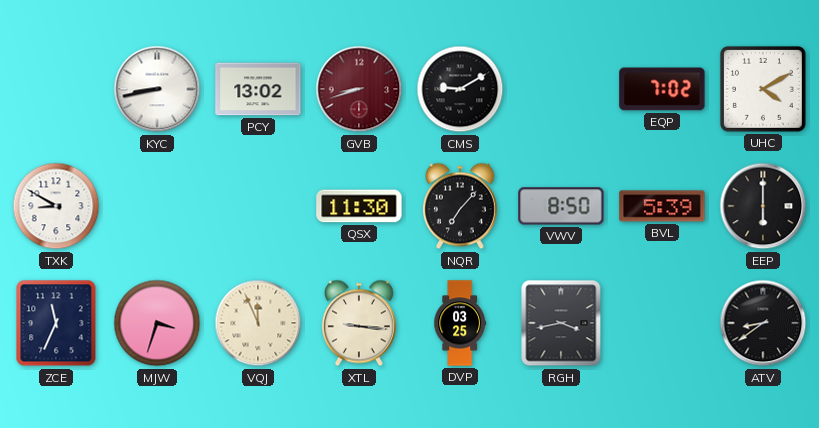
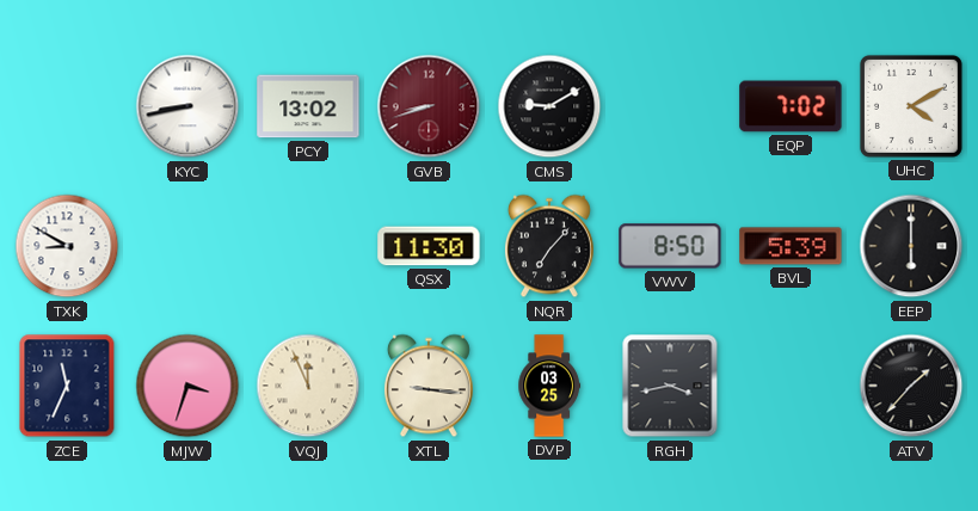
ATV: 8:39 -> 1:37
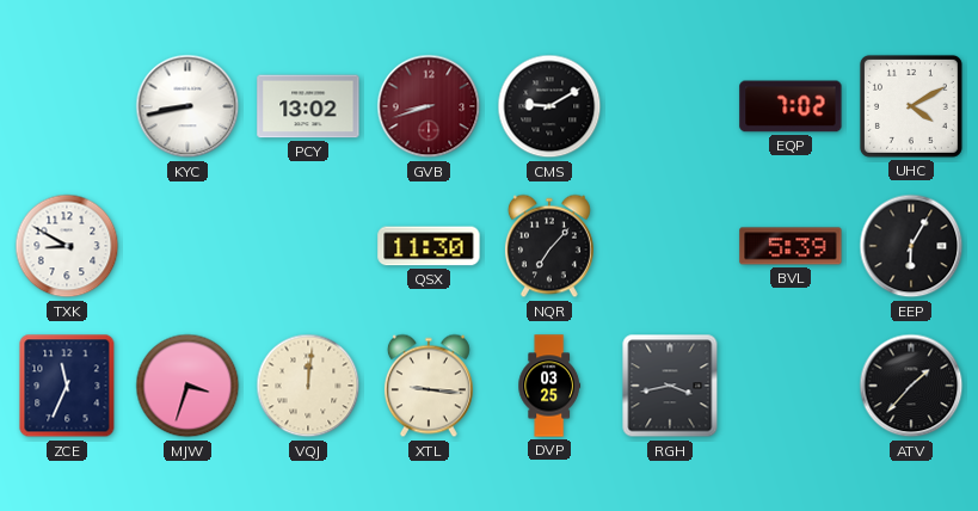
VWV: 8:50 -> none
EEP: 6:00 -> 6:05
VQJ: 11:56 -> 12:01
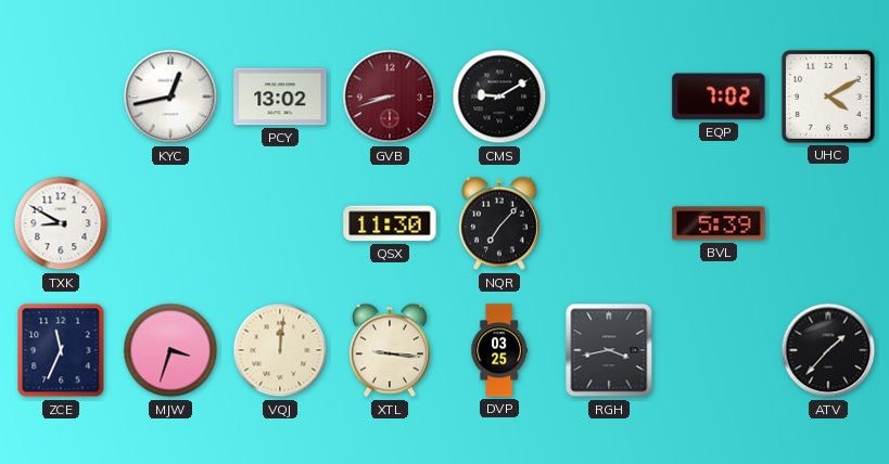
KYC: 8:43 -> 12:43
EEP: 6:05 -> none
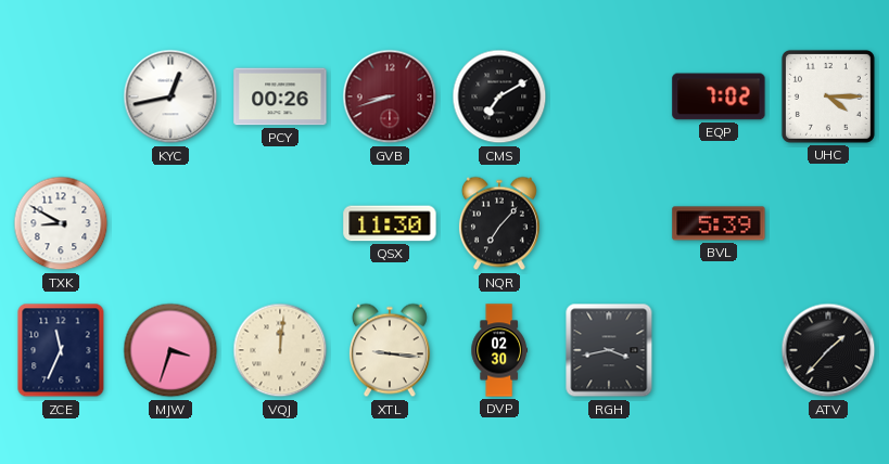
PCY: 13:02 -> 00:26
CMS: 9:10 -> 7:10
UHC: 4:10 -> 4:15
DVP: 03:25 -> 02:30
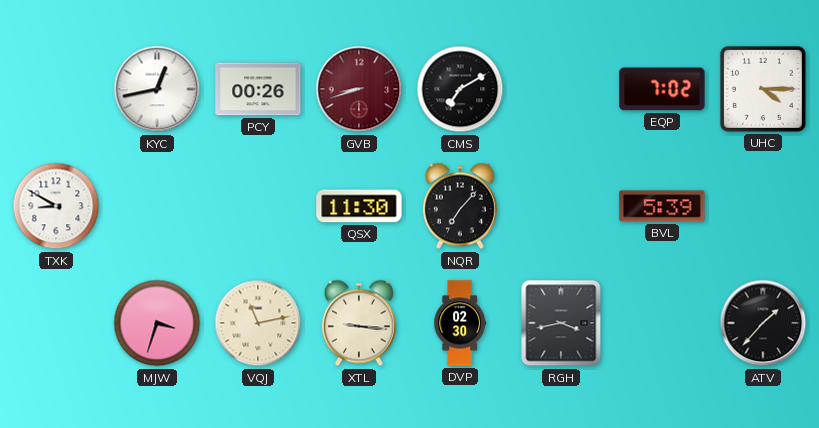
ZCE: 11:34 -> none
VQJ: 12:01 -> 11:13
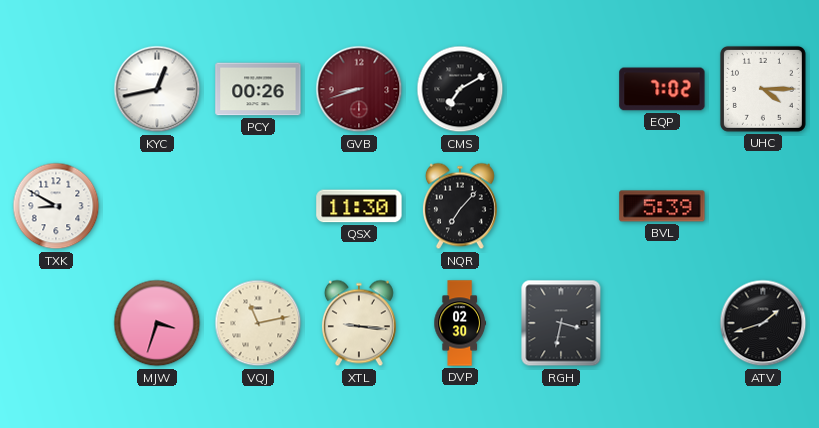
RGH: 3:43 -> 3:32
ATV: 1:37 -> 1:42
